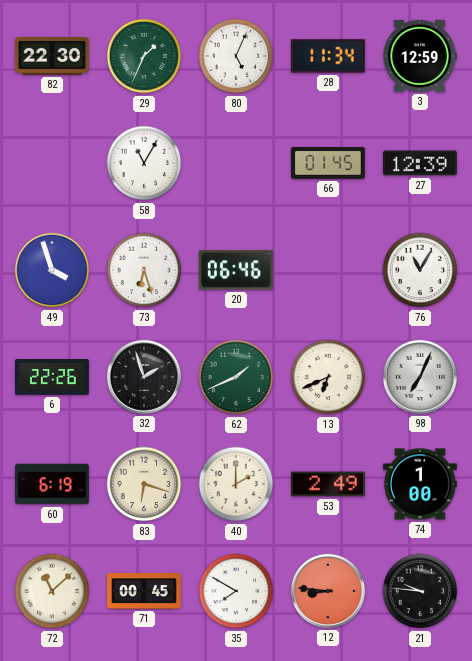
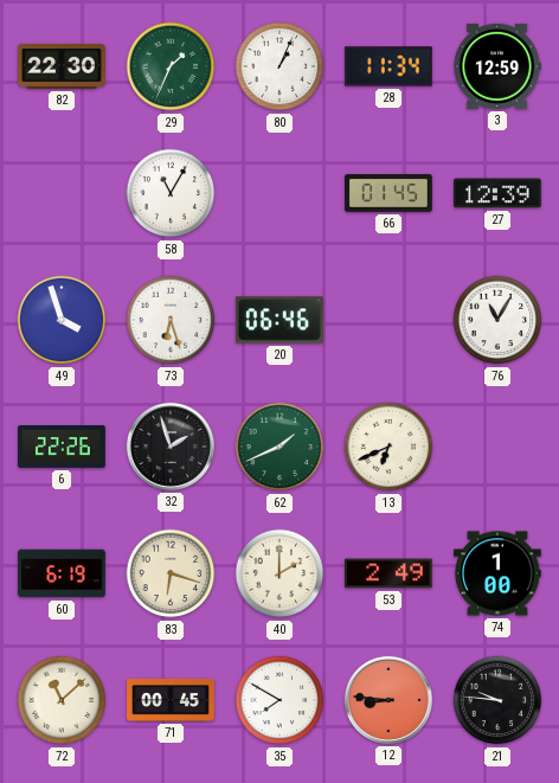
80: 5:04 -> 1:04
98: 7:04 -> none
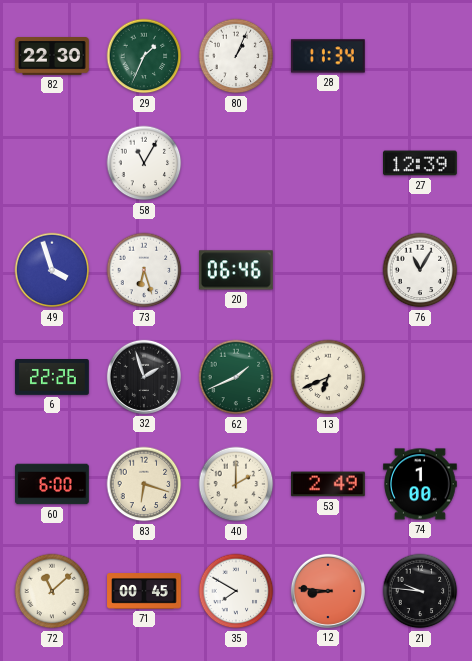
3: 12:59 -> none
66: 01:45 -> none
60: 6:19 -> 6:00
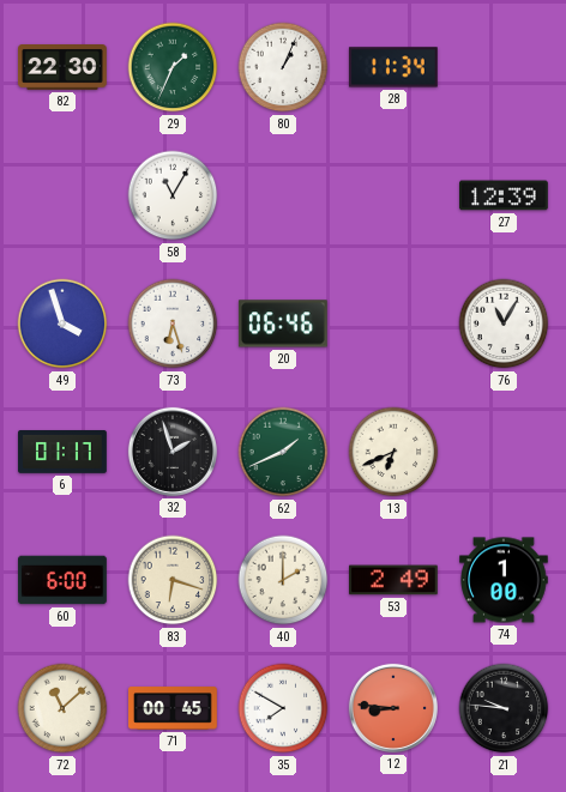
6: 22:26 -> 01:17
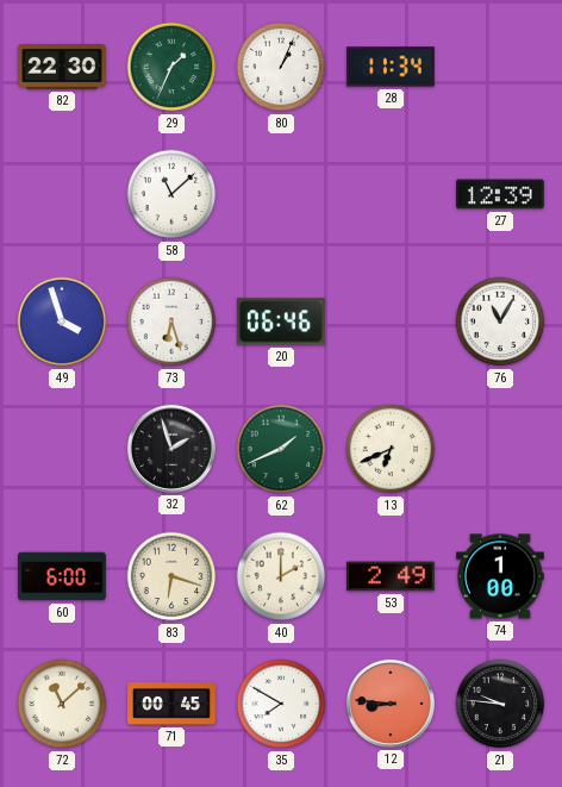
58: 11:05 -> 11:08
6: 01:17 -> none
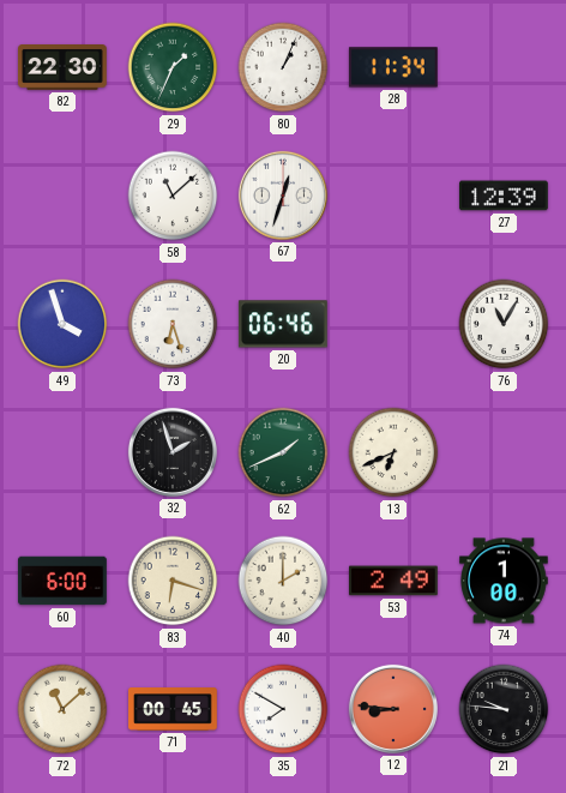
67: none -> 12:33
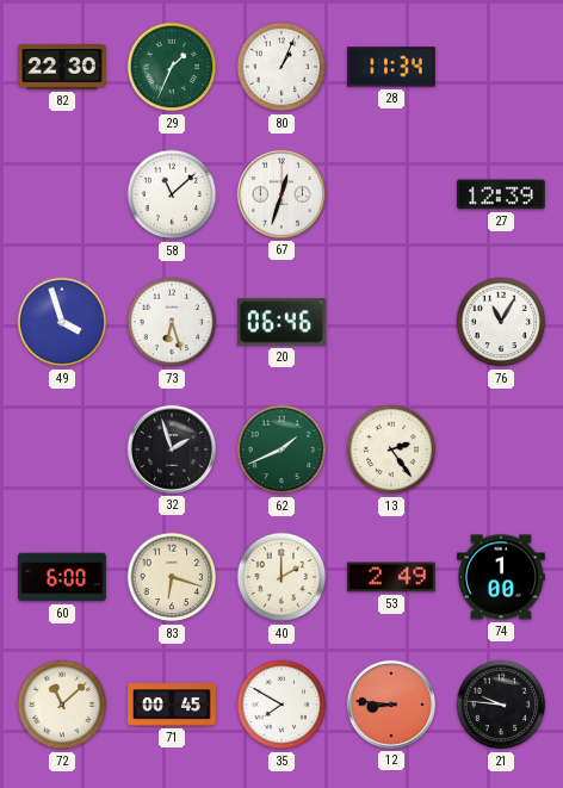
13: 6:41 -> 2:24
